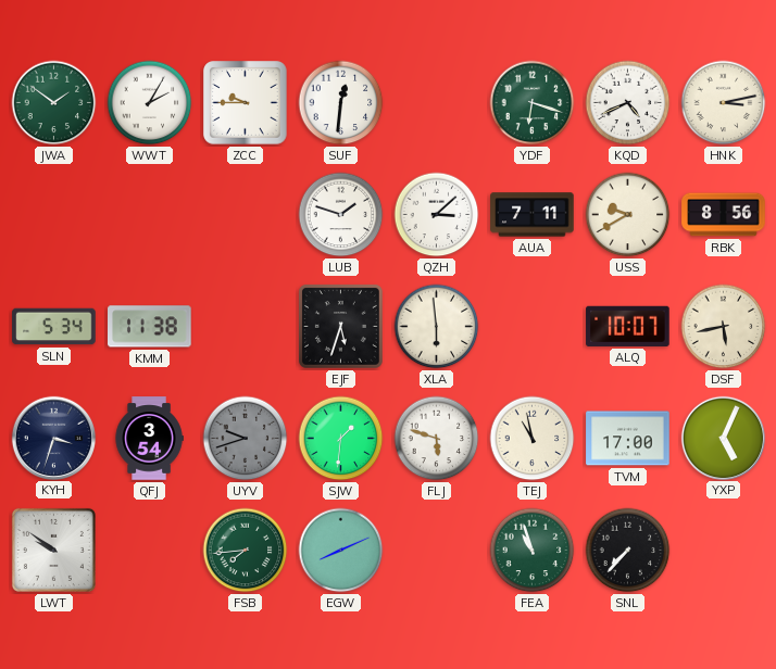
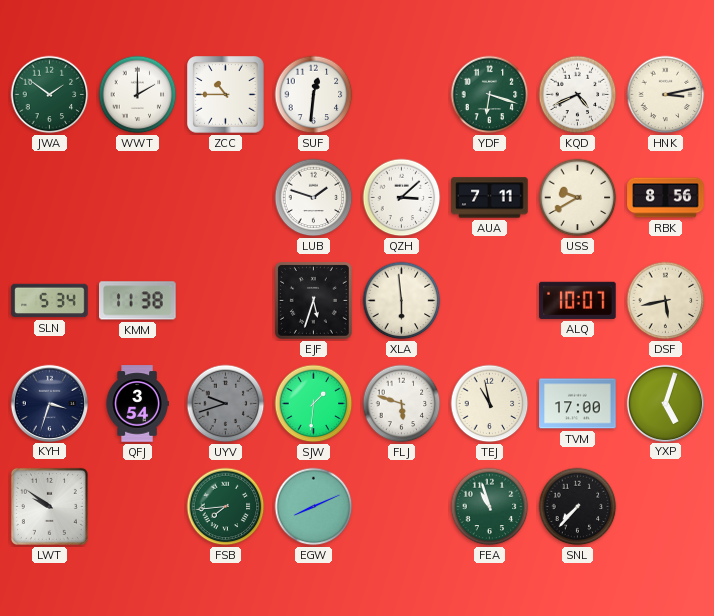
WWT: 2:05 -> 2:00
ZCC: 9:45 -> 10:45
YXP: 5:04 -> 5:03
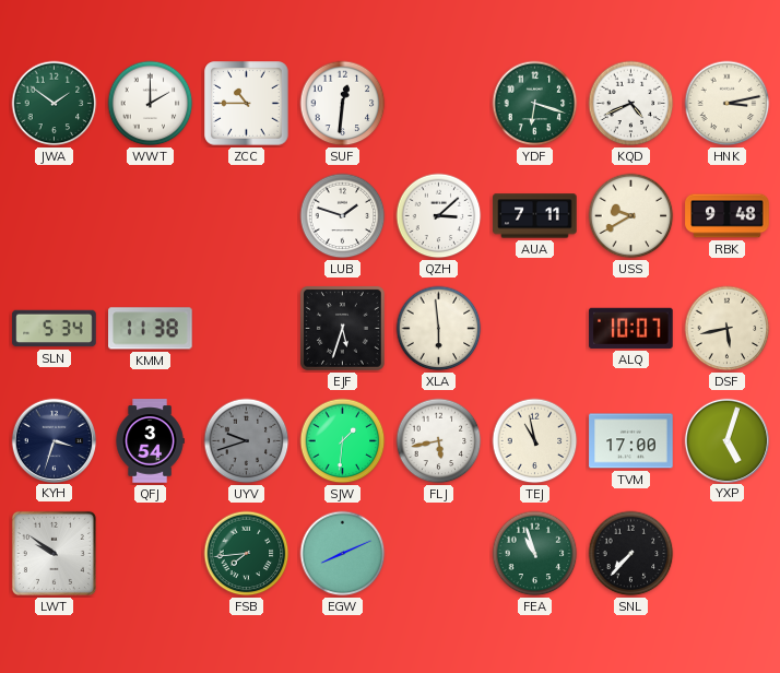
RBK: 8:56 -> 9:48
FLJ: 5:48 -> 5:43
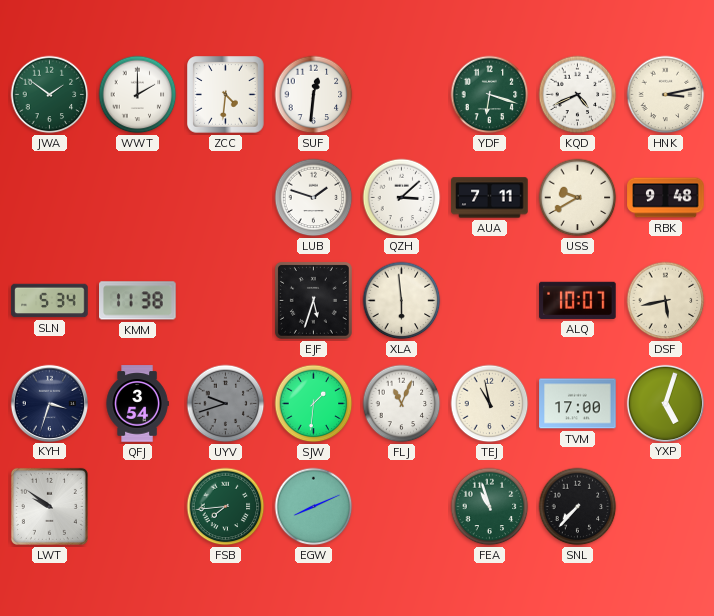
ZCC: 10:45 -> 4:31
FLJ: 5:43 -> 11:04
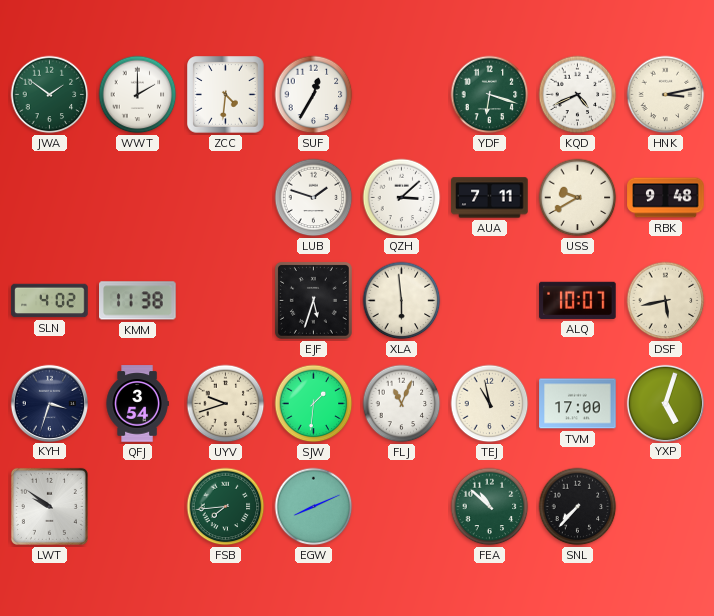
SUF: 12:31 -> 12:35
SLN: 5:34 -> 4:02
UYV dial: grey -> cream
FEA: 10:57 -> 10:52
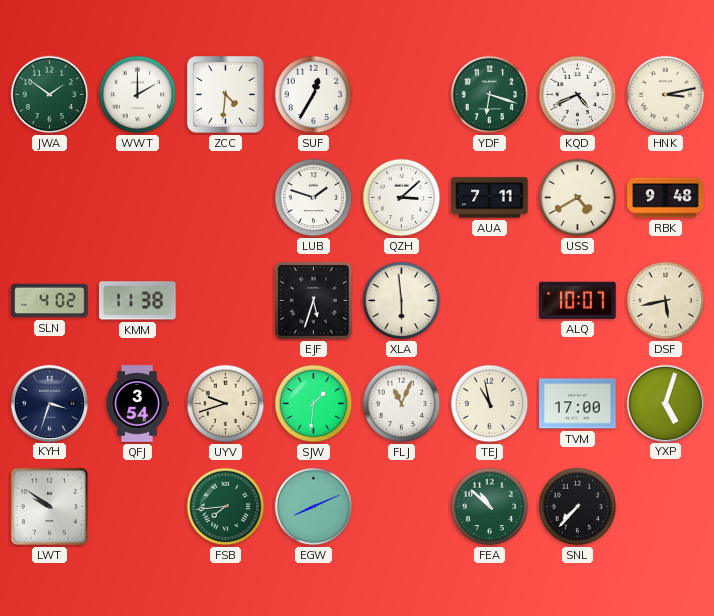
USS: 9:40 -> 4:40
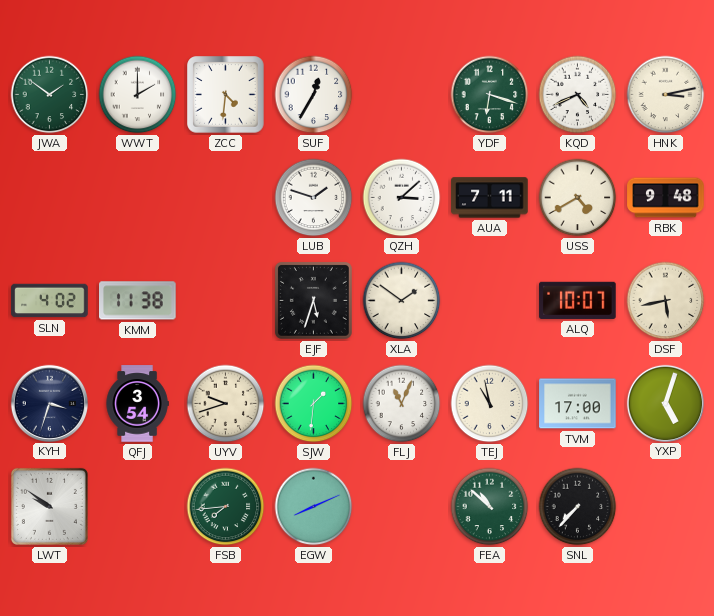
XLA: 5:59 -> 1:51
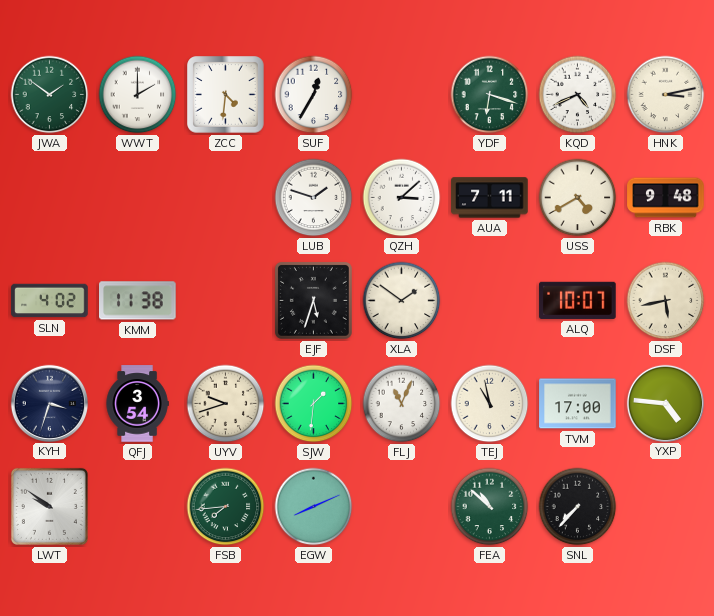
YXP: 5:03 -> 4:46
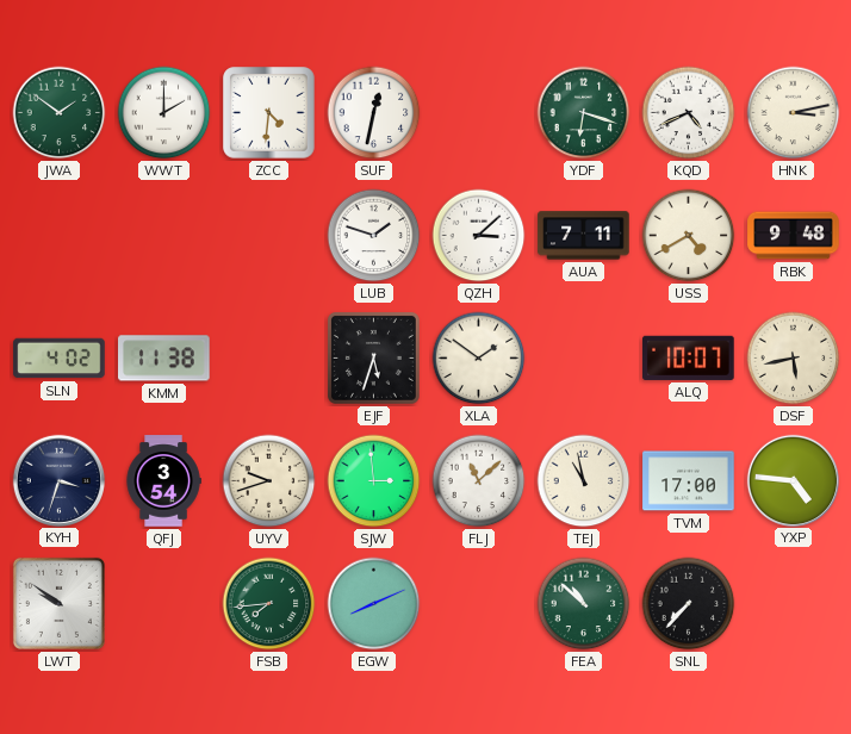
SUF: 12:35 -> 12:32
SJW: 1:31 -> 2:59
FLJ: 11:04 -> 11:08
